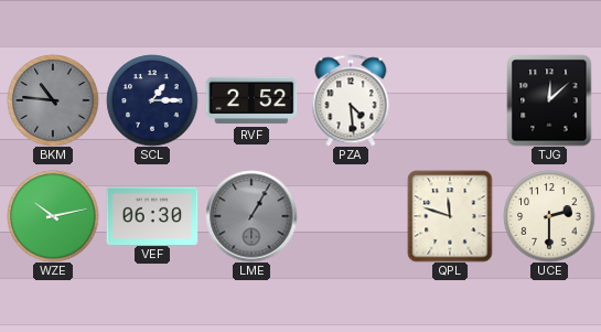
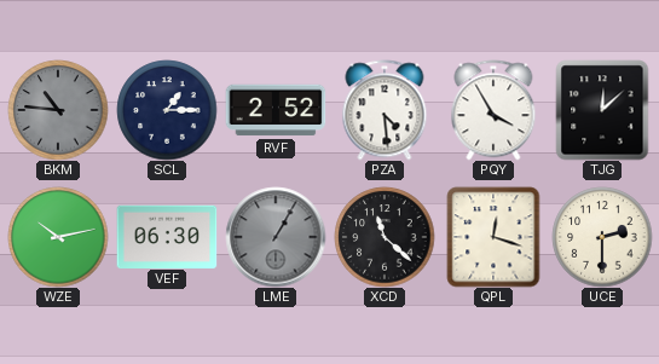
PQY: none -> 3:55
XCD: none -> 11:22
QPL: 11:48 -> 12:18
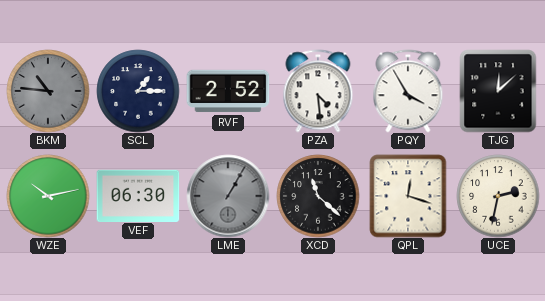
UCE: 2:30 -> 2:32
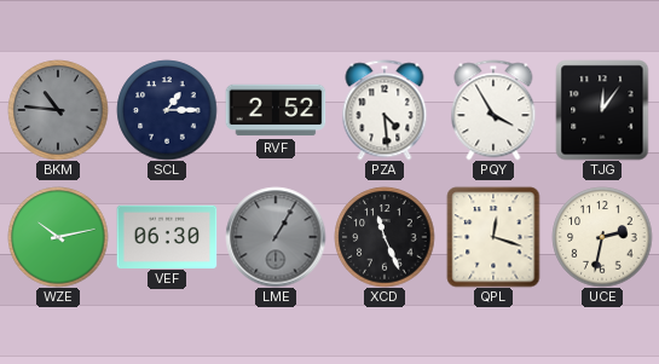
TJG: 12:08 -> 12:06
XCD: 11:22 -> 11:26
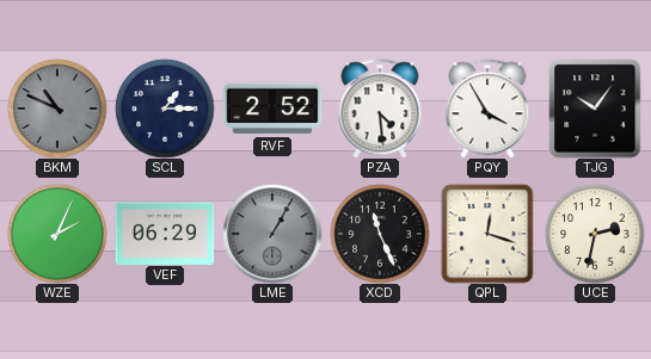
BKM: 10:46 -> 10:49
TJG: 12:06 -> 10:06
WZE: 10:13 -> 2:04
VEF: 06:30 -> 06:29
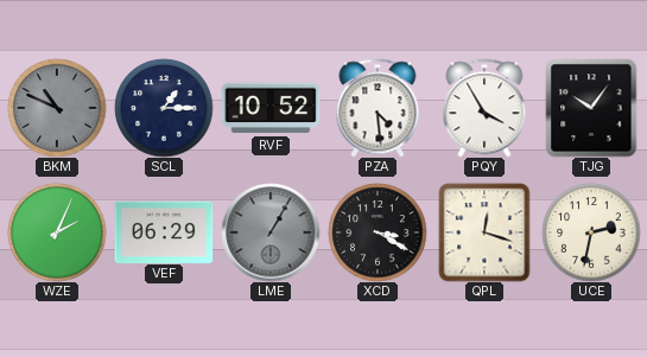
RVF: 2:52 -> 10:52
XCD: 11:26 -> 3:20
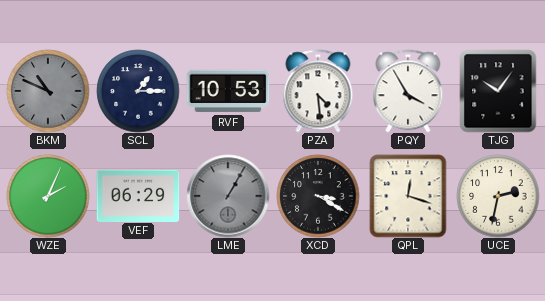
RVF: 10:52 -> 10:53
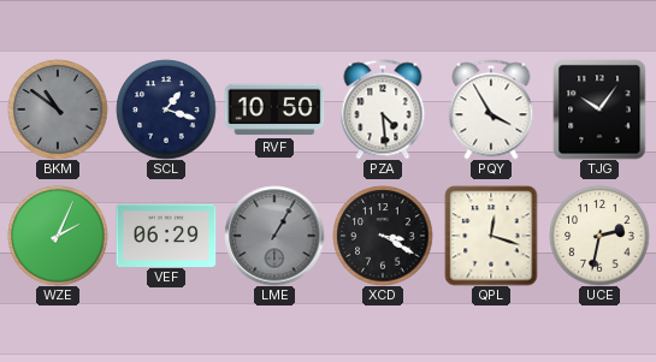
BKM: 10:49 -> 10:51
SCL: 1:15 -> 1:18
RVF: 10:53 -> 10:50
